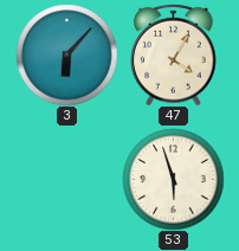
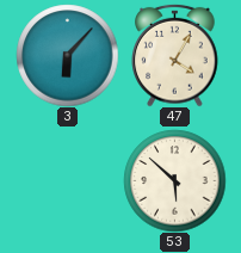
53: 5:57 -> 5:52
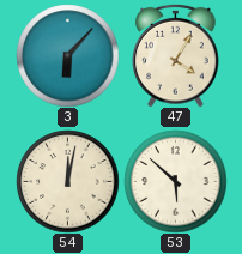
54: none -> 12:02
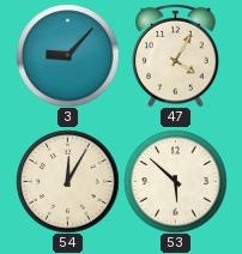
3: 6:07 -> 9:07
54: 12:02 -> 12:05
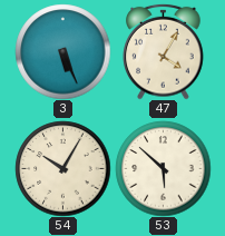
3: 9:07 -> 5:26
54: 12:05 -> 10:05
